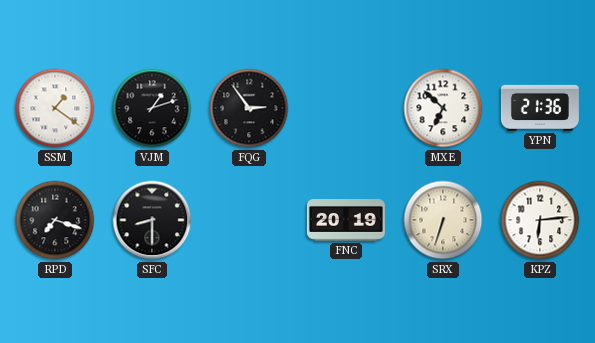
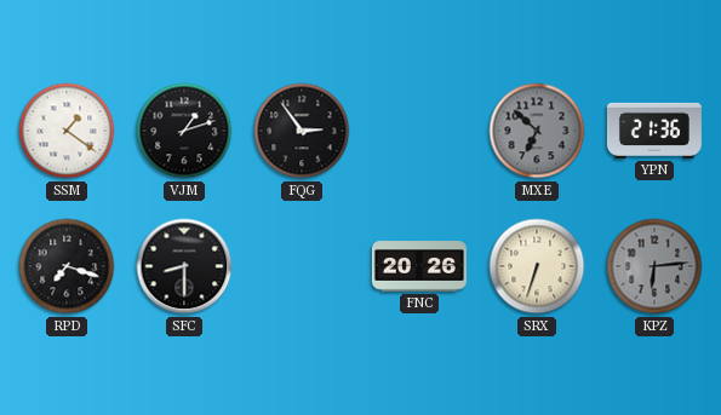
MXE dial: white -> grey
FNC: 20:19 -> 20:26
KPZ dial: white -> grey
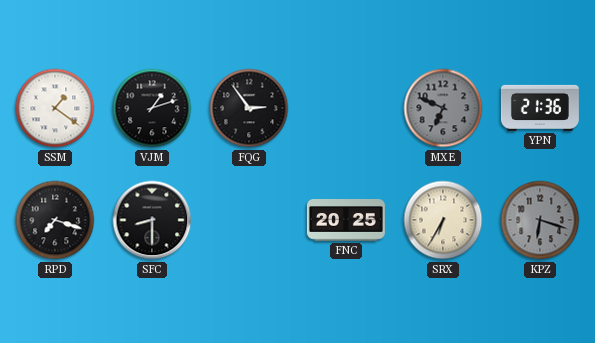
MXE: 6:52 -> 6:49
FNC: 20:26 -> 20:25
SRX: 6:33 -> 6:35
KPZ: 6:14 -> 6:18
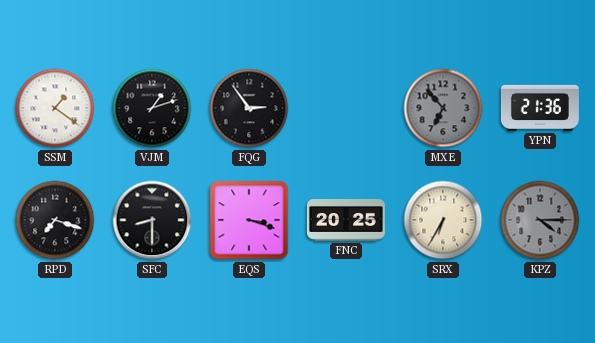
MXE: 6:49 -> 6:53
EQS: none -> 3:18
KPZ: 6:18 -> 4:15
